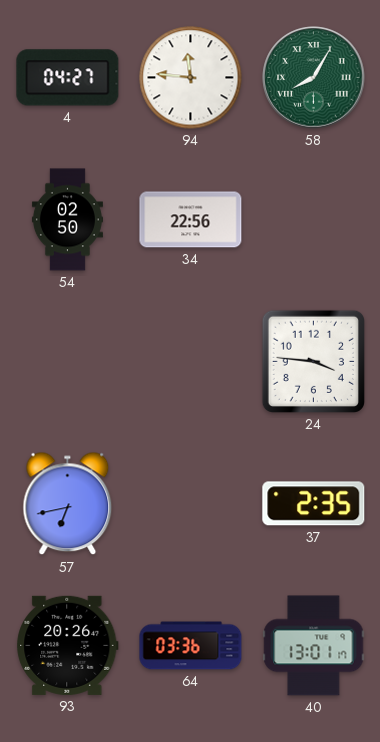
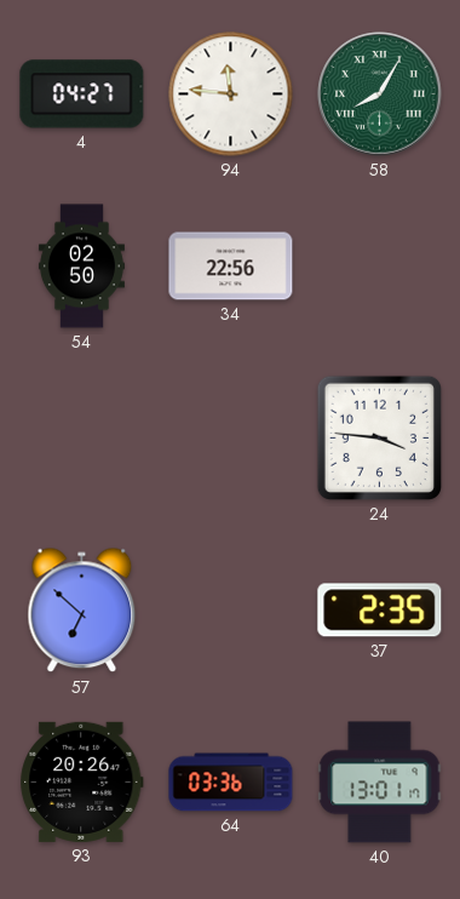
57: 6:43 -> 6:52
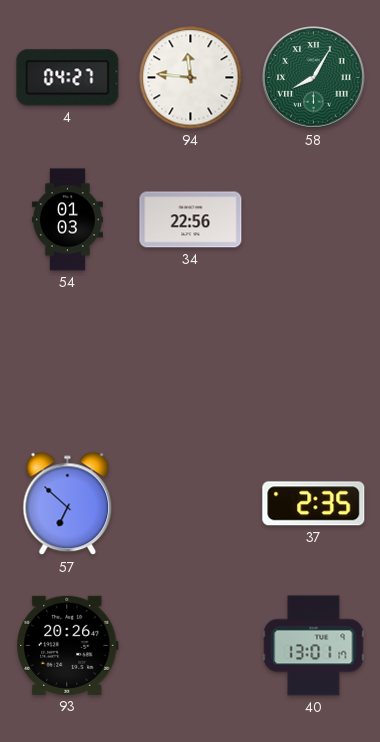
54: 02:50 -> 01:03
24: 3:46 -> none
64: 03:36 -> none
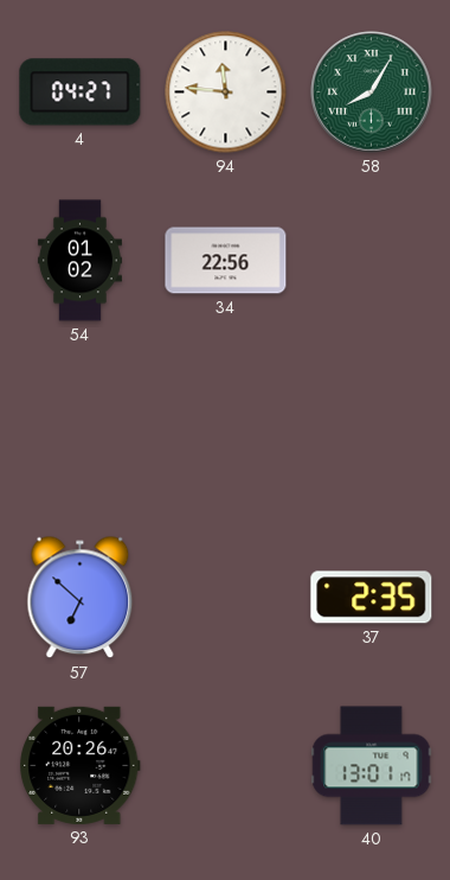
54: 01:03 -> 01:02
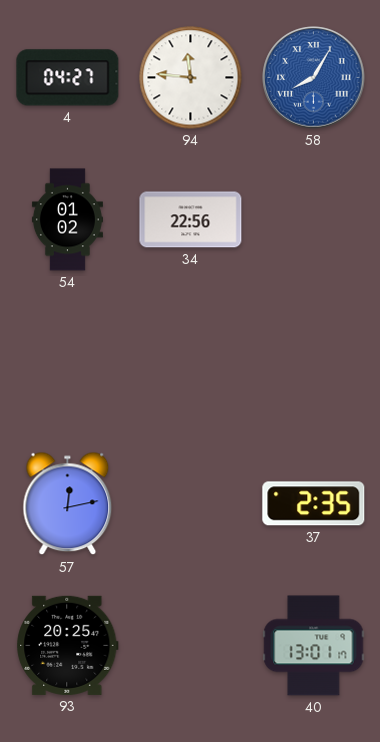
58 dial: green -> blue
57: 6:52 -> 12:13
93: 20:26 -> 20:25
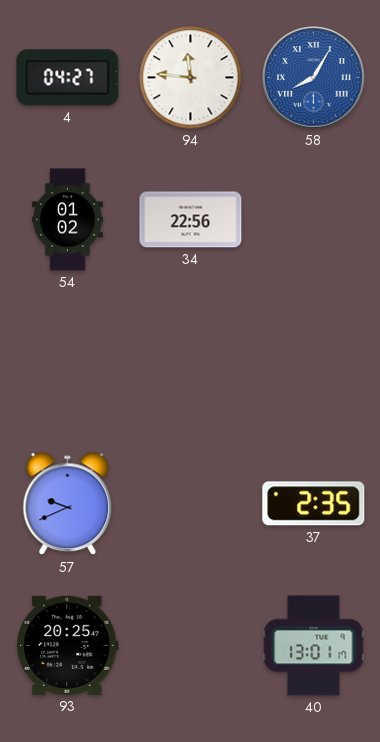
57: 12:13 -> 9:41
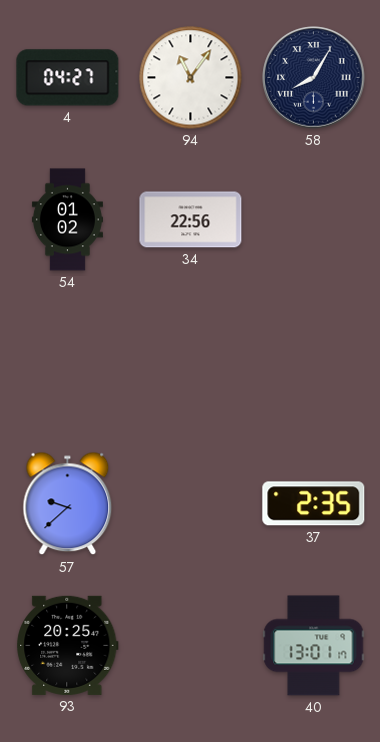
94: 11:46 -> 11:06
58 dial: blue -> navy
57: 9:41 -> 9:38
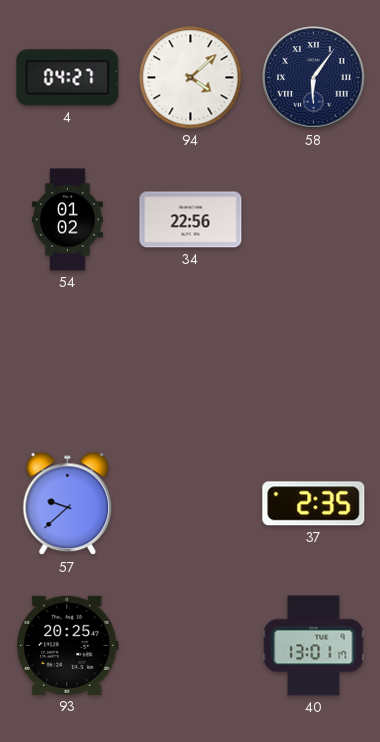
94: 11:06 -> 4:08
58: 8:05 -> 6:06
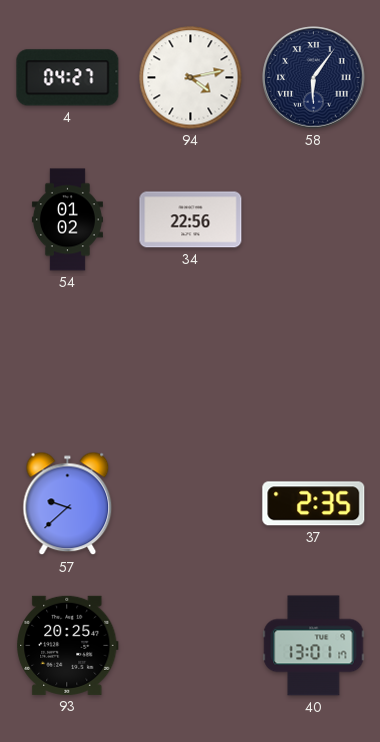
94: 4:08 -> 4:13
